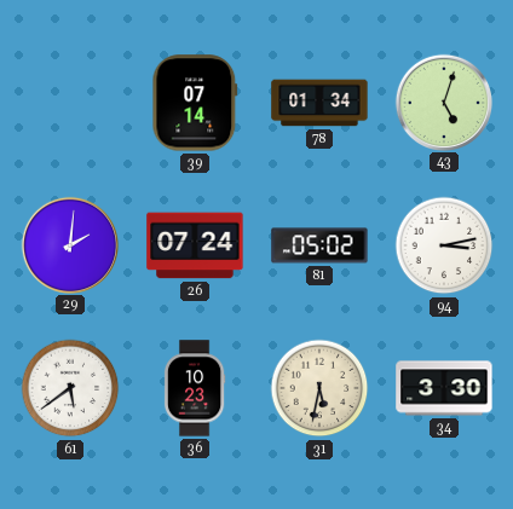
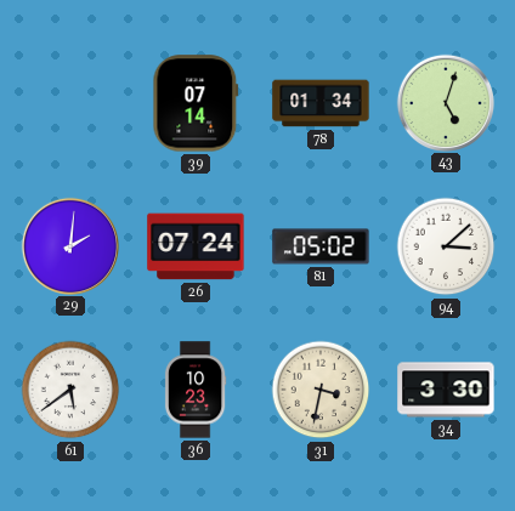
94: 3:13 -> 3:08
31: 5:32 -> 3:32
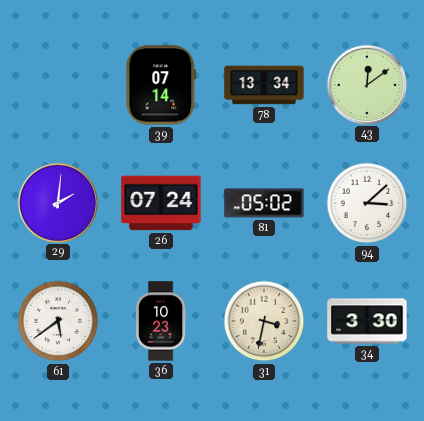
78: 01:34 -> 13:34
43: 5:03 -> 12:09
